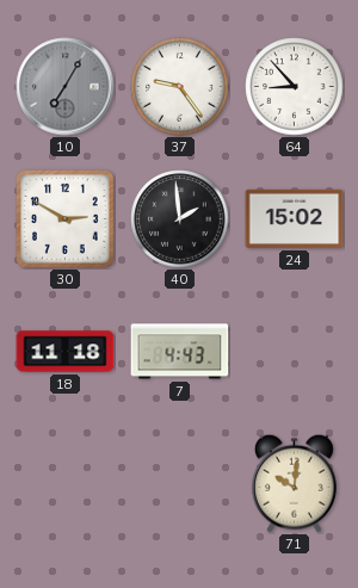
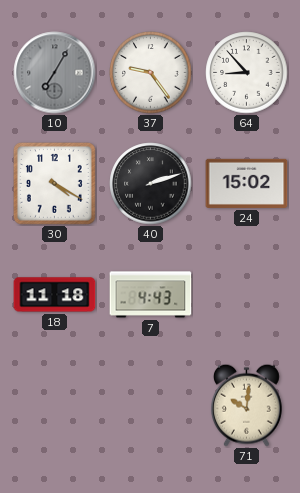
30: 2:50 -> 4:20
40: 1:59 -> 2:12
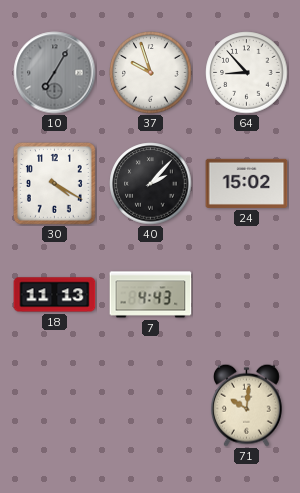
37: 9:24 -> 9:57
40: 2:12 -> 2:07
18: 11:18 -> 11:13
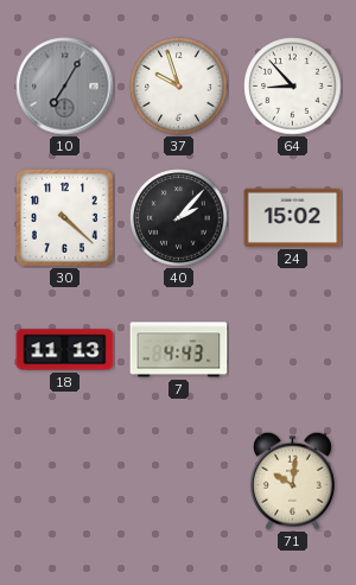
30: 4:20 -> 4:22
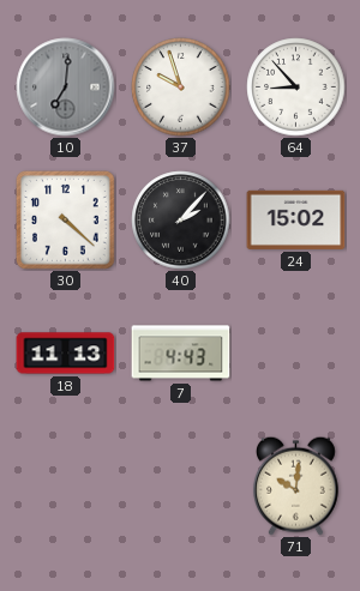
10: 7:05 -> 7:01
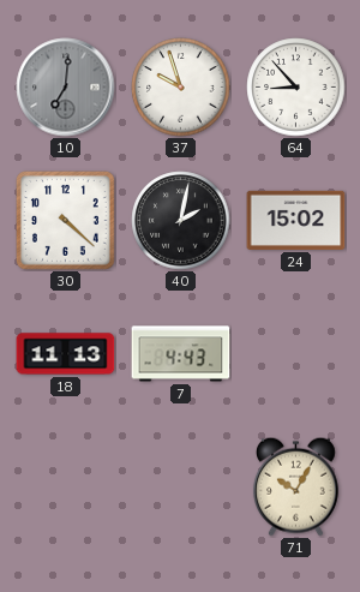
40: 2:07 -> 2:02
71: 10:01 -> 10:05
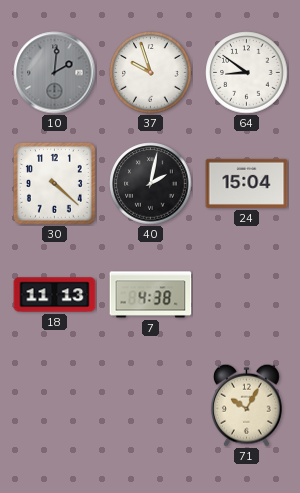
10: 7:01 -> 2:01
64: 8:53 -> 8:51
24: 15:02 -> 15:04
7: 4:43 -> 4:38
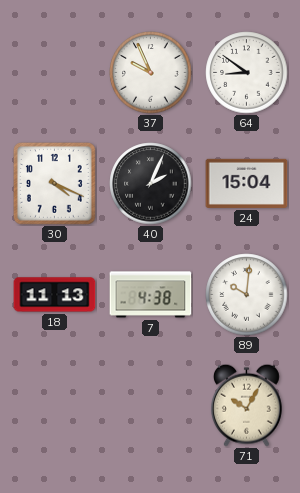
10: 2:01 -> none
37: 9:57 -> 9:56
30: 4:22 -> 4:19
40: 2:02 -> 2:04
89: none -> 10:01
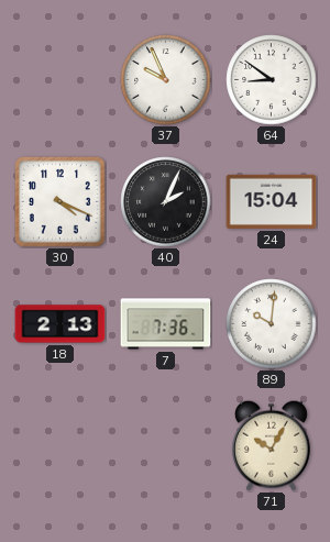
18: 11:13 -> 2:13
7: 4:38 -> 7:36
